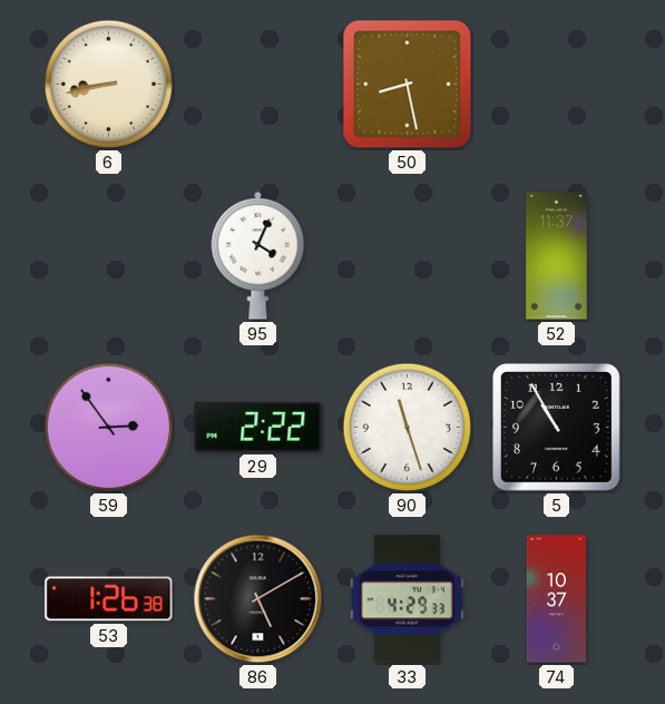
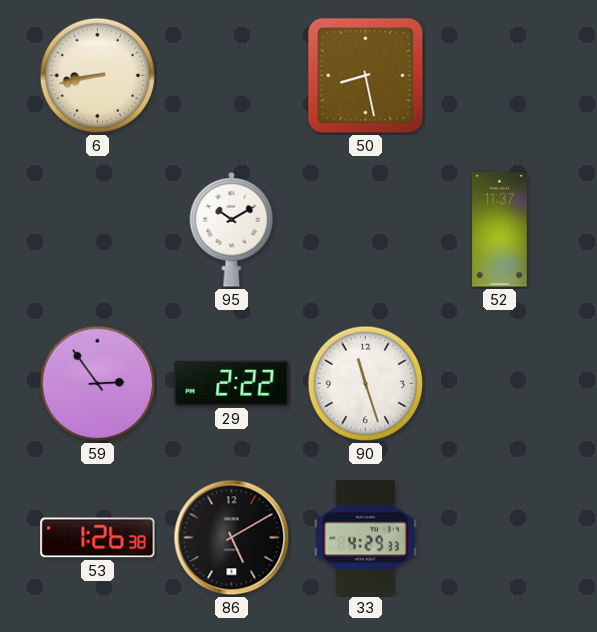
95: 4:04 -> 10:10
5: 10:55 -> none
74: 10:37 -> none
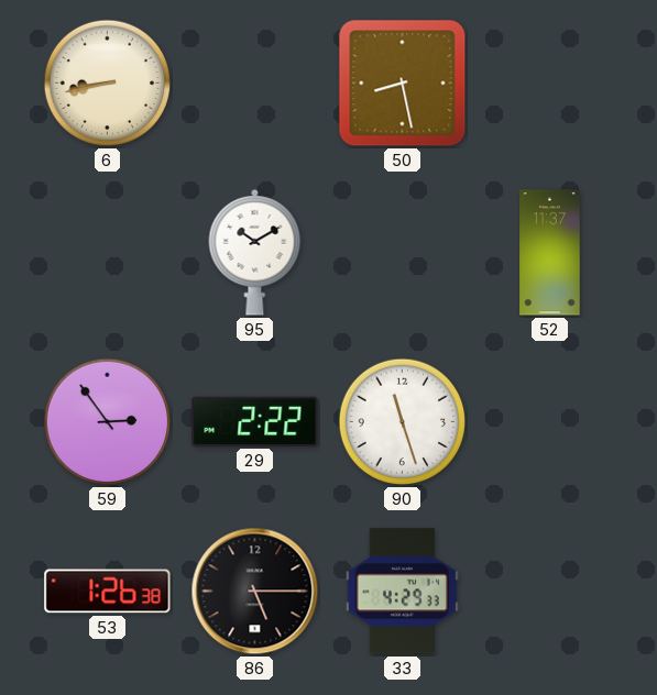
86: 5:10 -> 5:15
